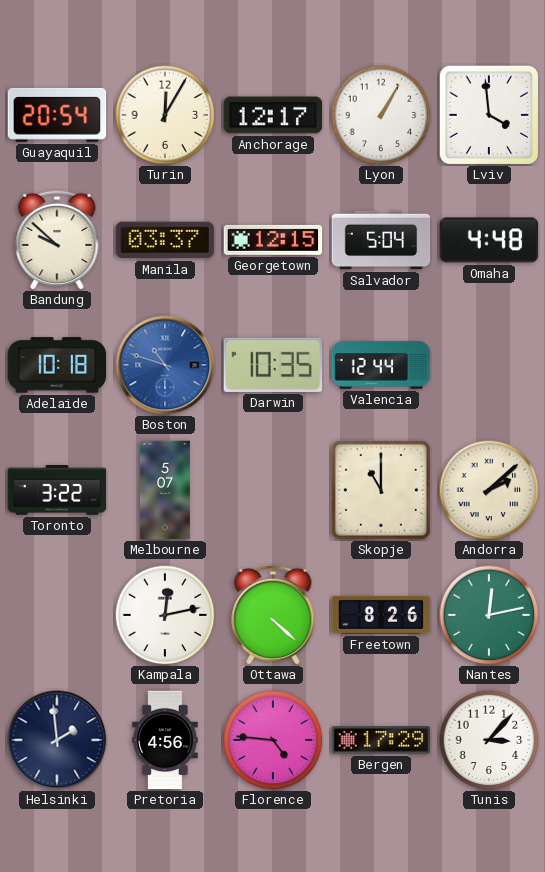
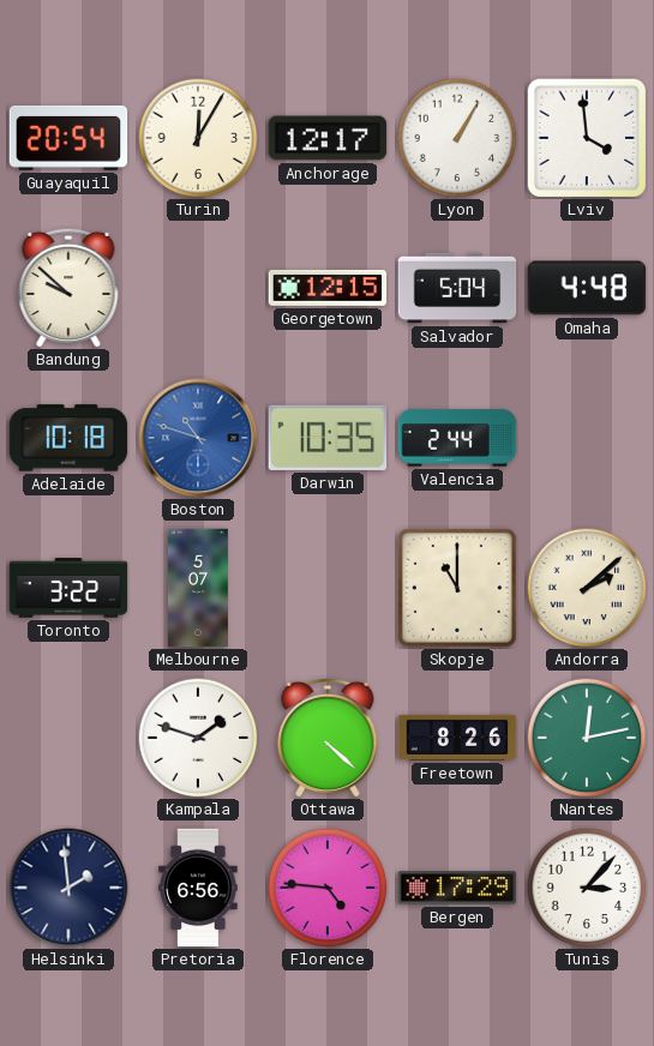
Manila: 03:37 -> none
Valencia: 12:44 -> 2:44
Kampala: 12:13 -> 1:48
Pretoria: 4:56 -> 6:56
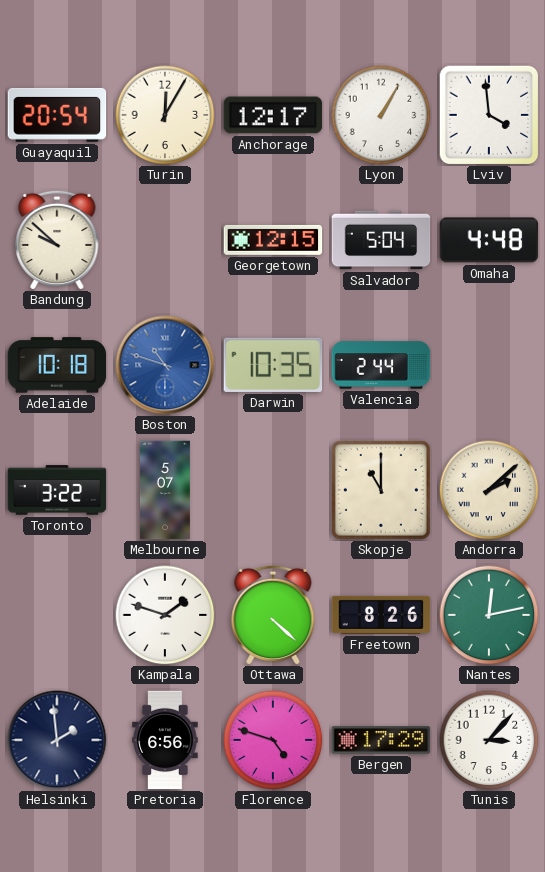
Florence: 4:46 -> 4:48
